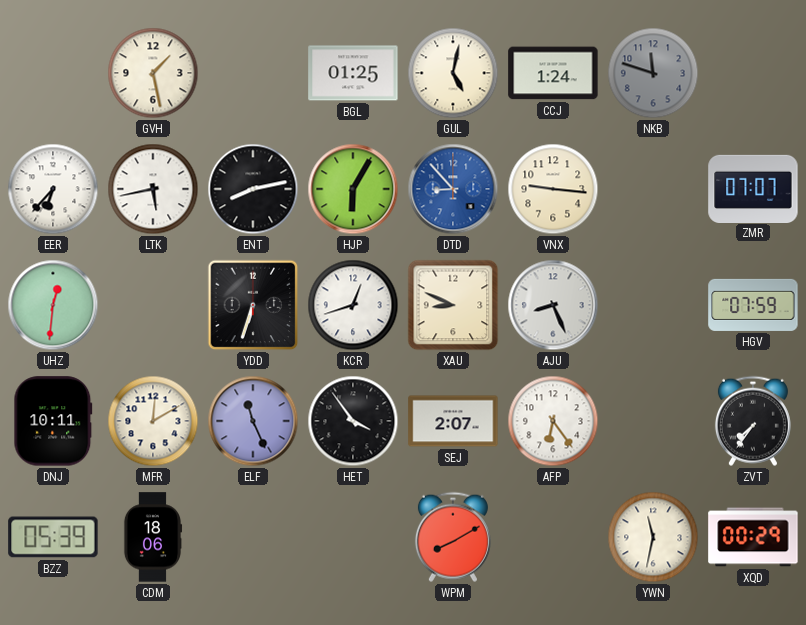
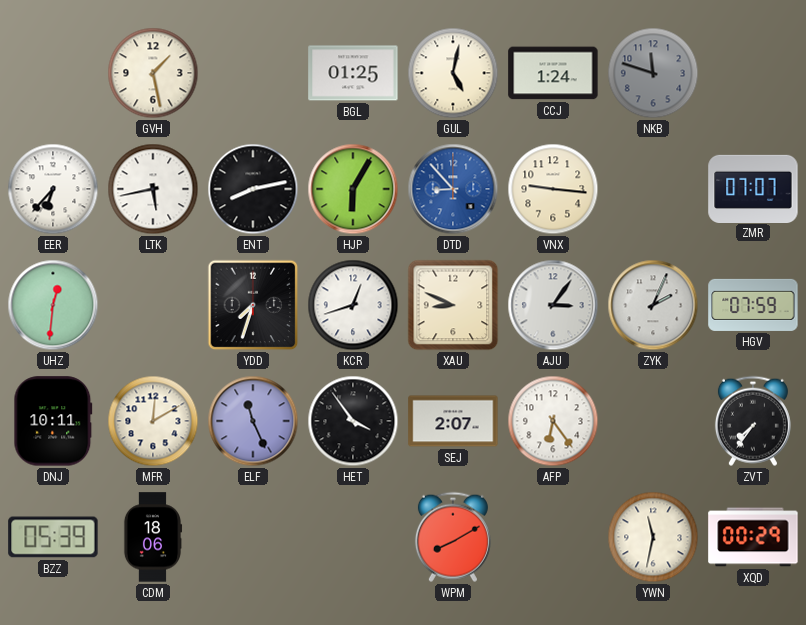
YDD: 6:33 -> 7:33
AJU: 8:26 -> 3:06
ZYK: none -> 2:04
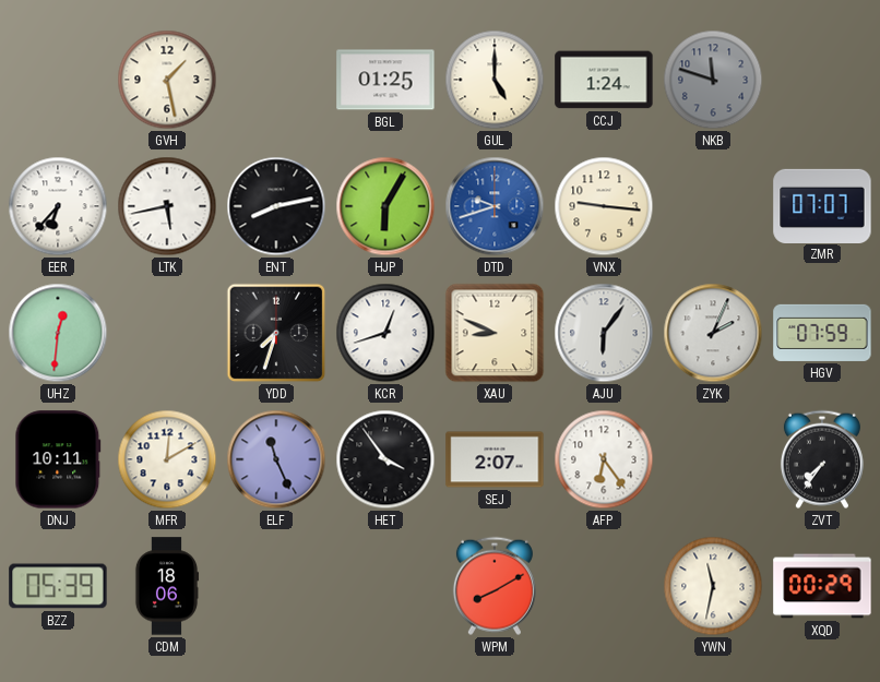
GUL: 5:02 -> 5:00
DTD: 8:53 -> 9:42
AJU: 3:06 -> 6:06
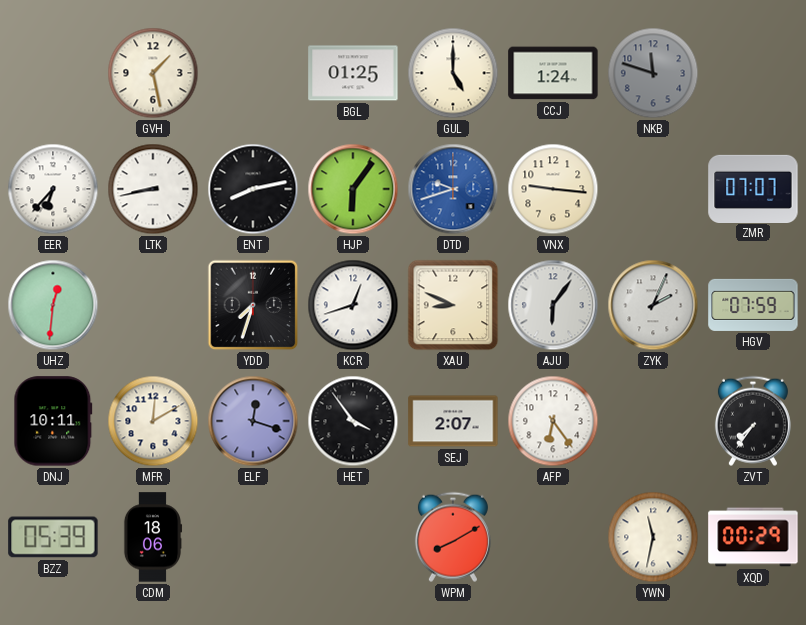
LTK: 5:43 -> 8:43
HJP: 6:05 -> 6:06
ELF: 11:26 -> 12:18
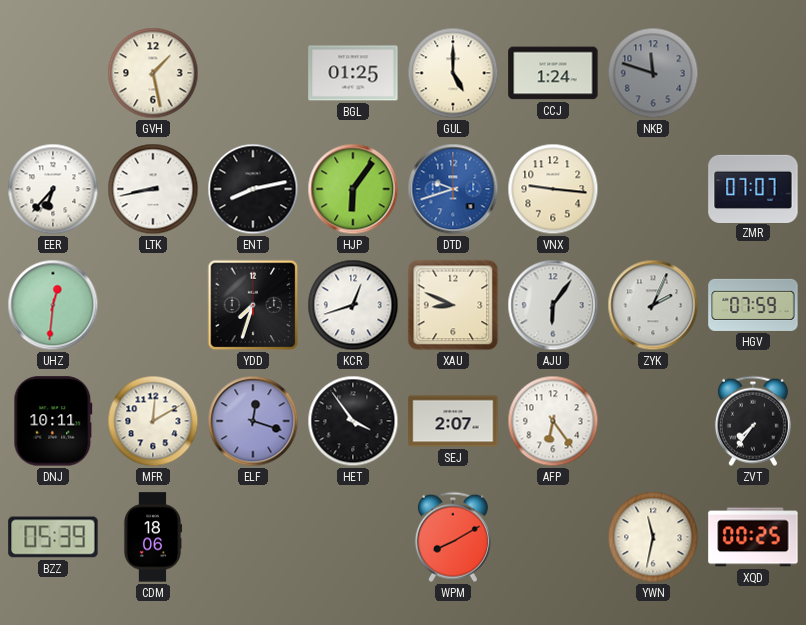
XQD: 00:29 -> 00:25
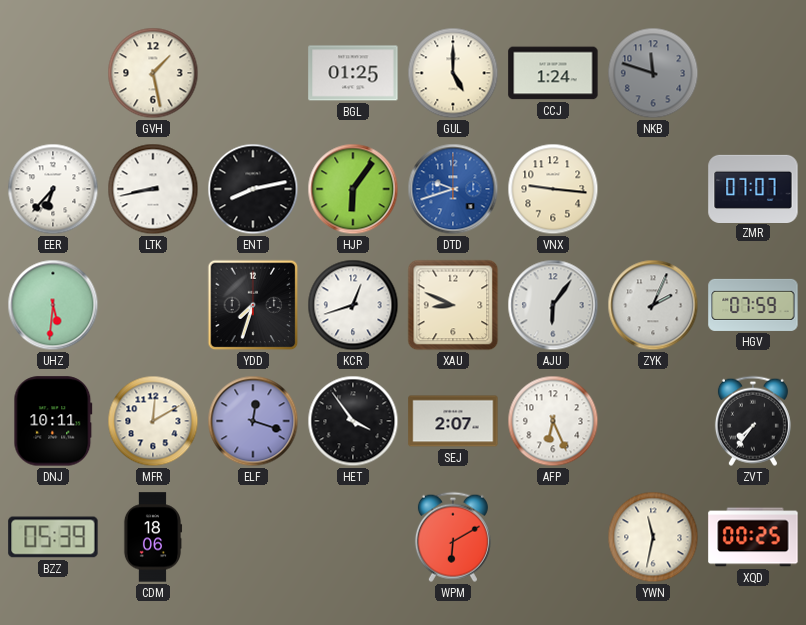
UHZ: 12:31 -> 5:31
AFP: 6:24 -> 6:26
WPM: 8:10 -> 6:10
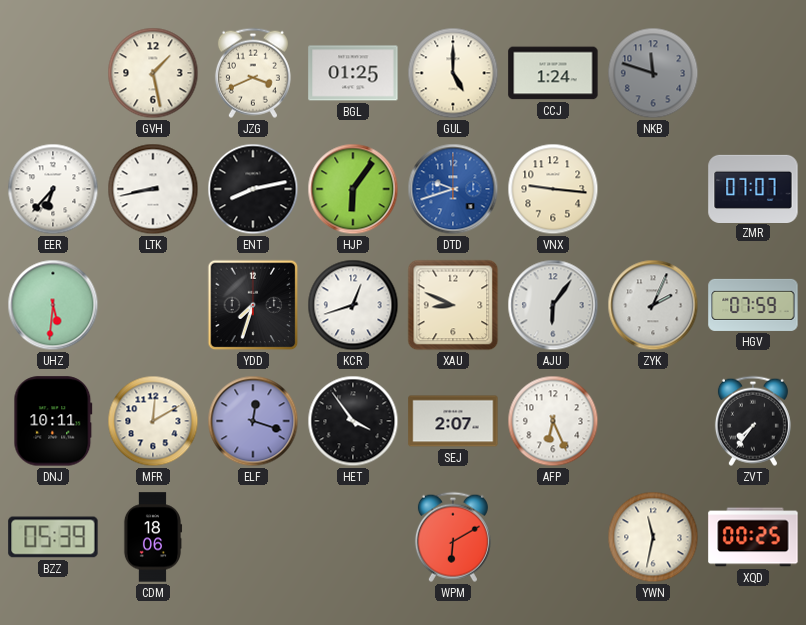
JZG: none -> 3:41
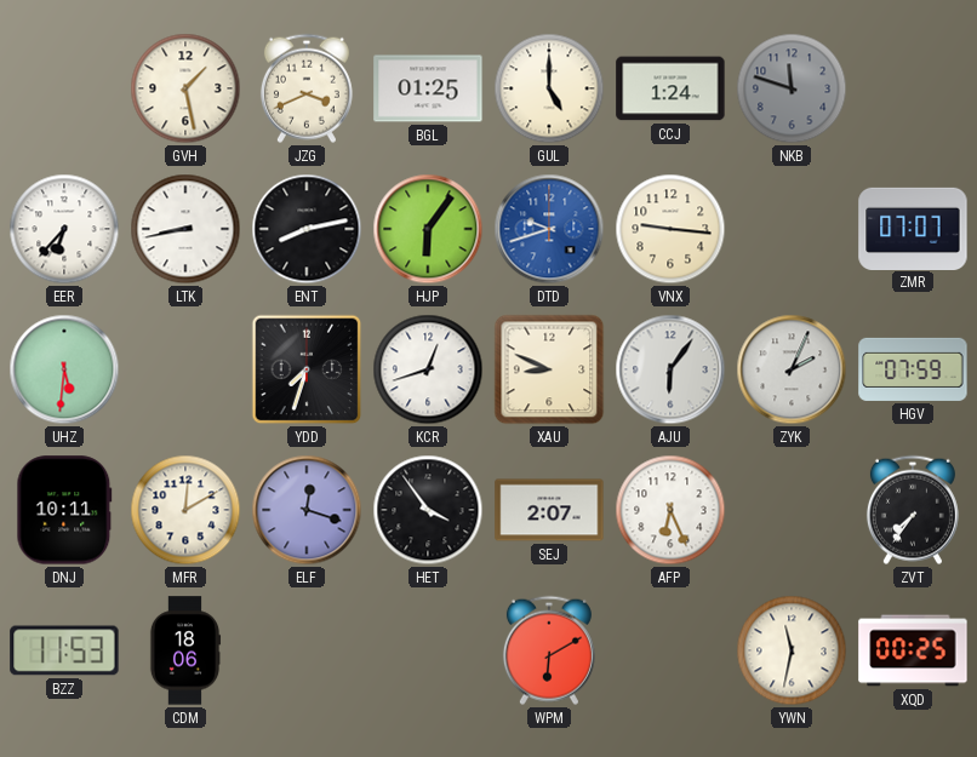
BZZ: 05:39 -> 11:53
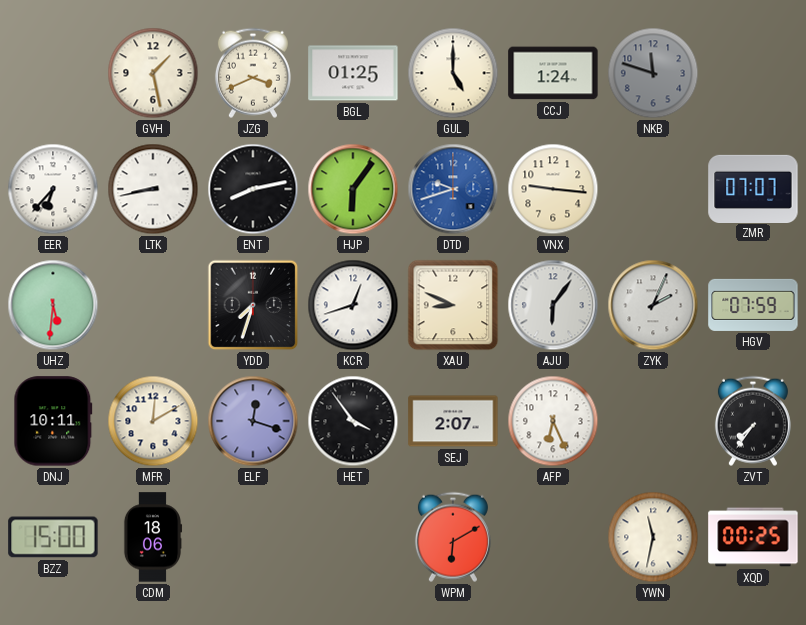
BZZ: 11:53 -> 15:00
